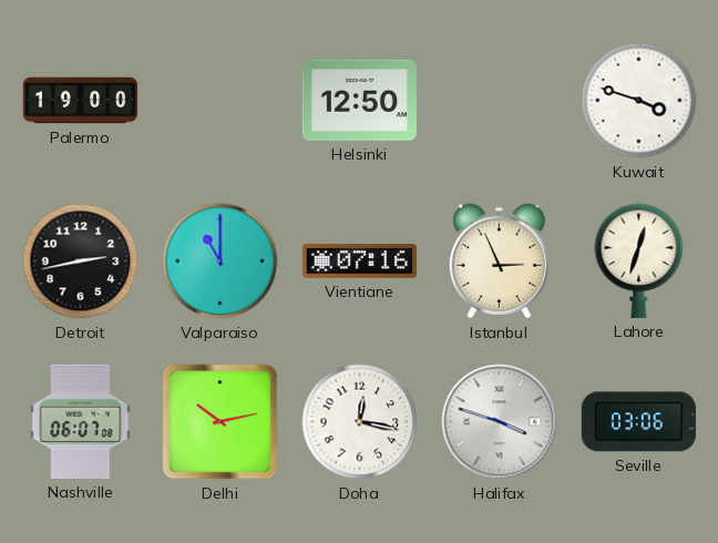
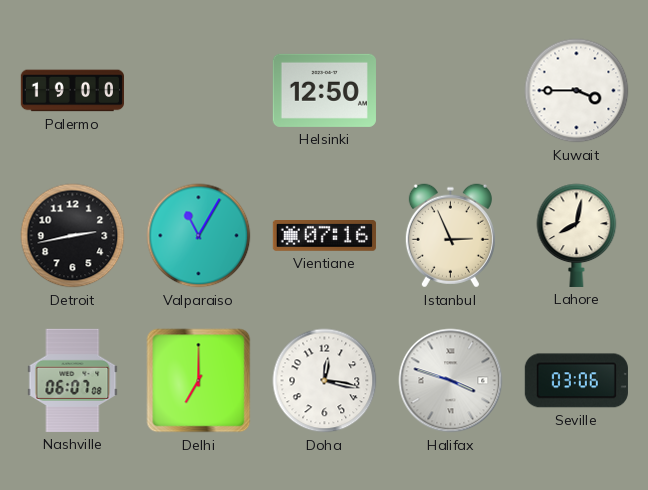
Kuwait: 3:48 -> 3:45
Valparaiso: 11:00 -> 11:05
Lahore: 12:33 -> 8:02
Delhi: 10:13 -> 7:00
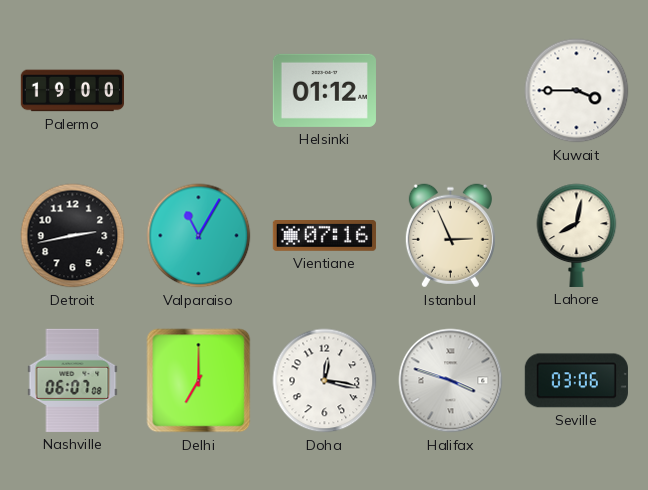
Helsinki: 12:50 -> 01:12
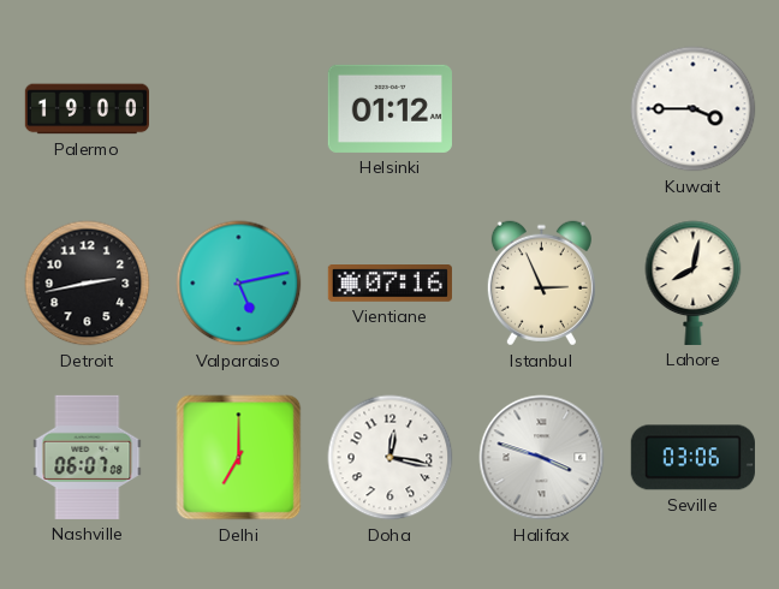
Valparaiso: 11:05 -> 5:13
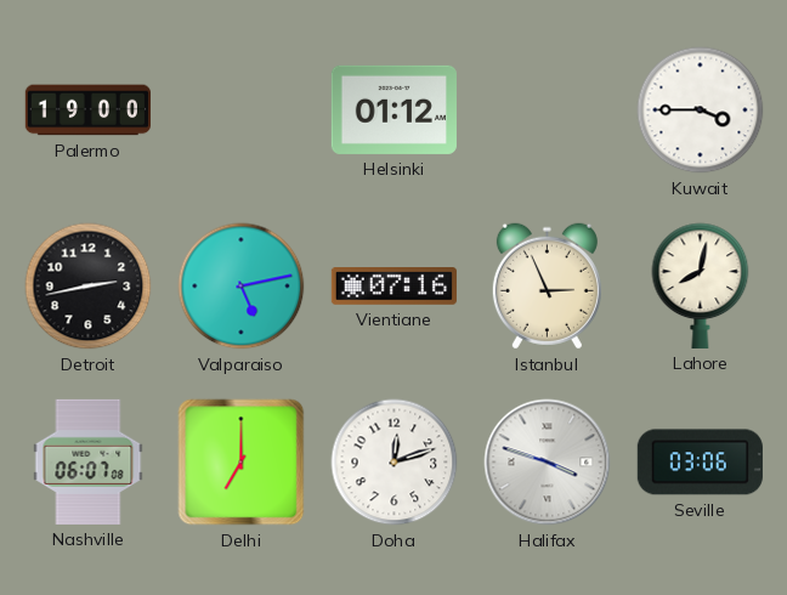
Doha: 12:17 -> 12:12
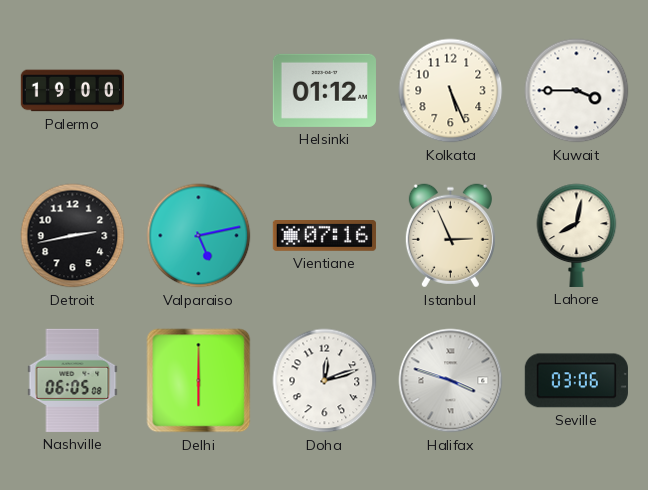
Kolkata: none -> 5:26
Nashville: 06:07 -> 06:05
Delhi: 7:00 -> 6:00
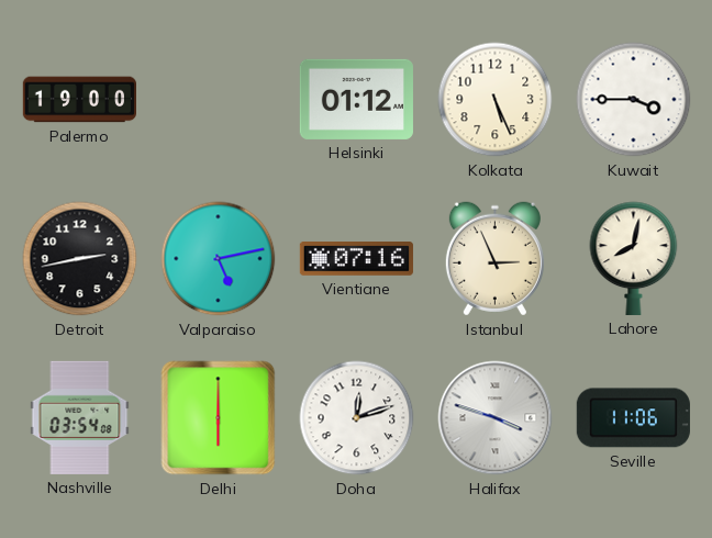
Nashville: 06:05 -> 03:54
Seville: 03:06 -> 11:06
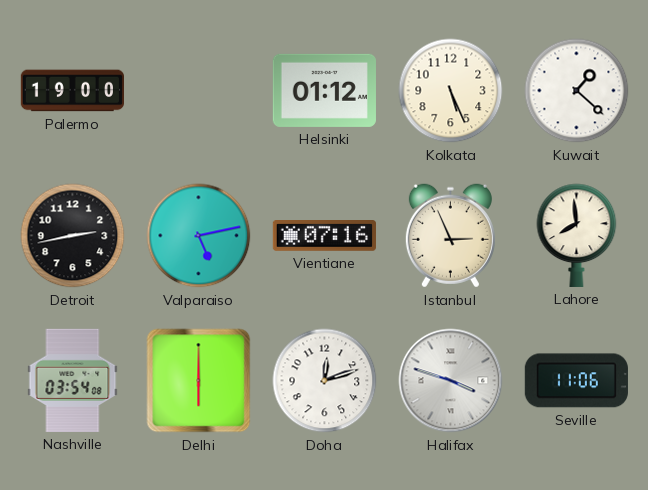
Kuwait: 3:45 -> 1:22
Lahore: 8:02 -> 7:59
